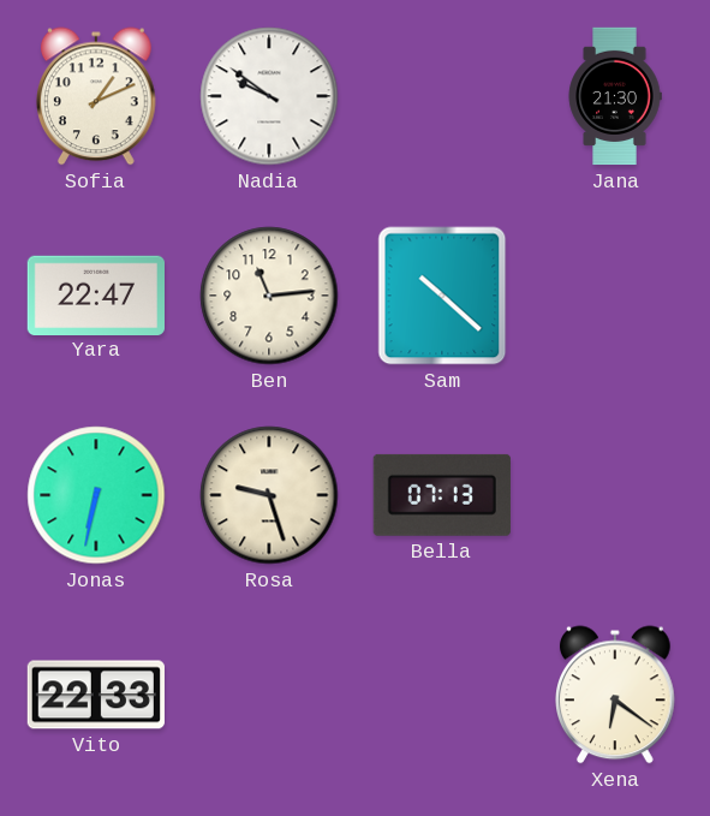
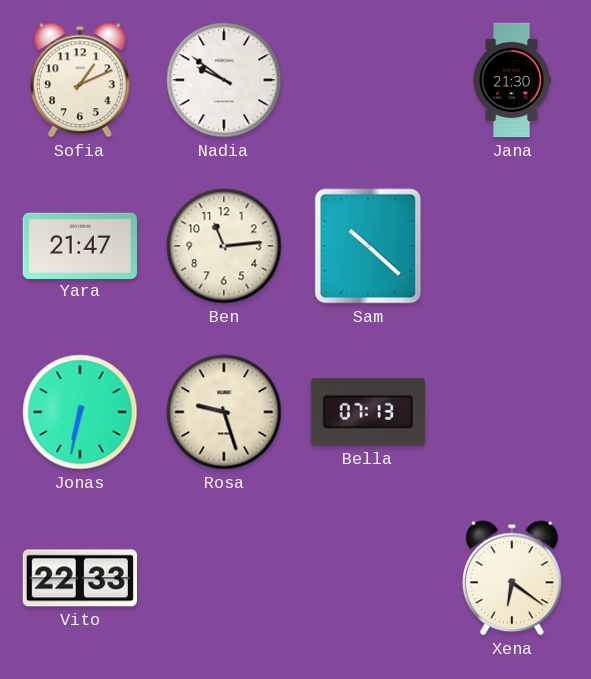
Yara: 22:47 -> 21:47
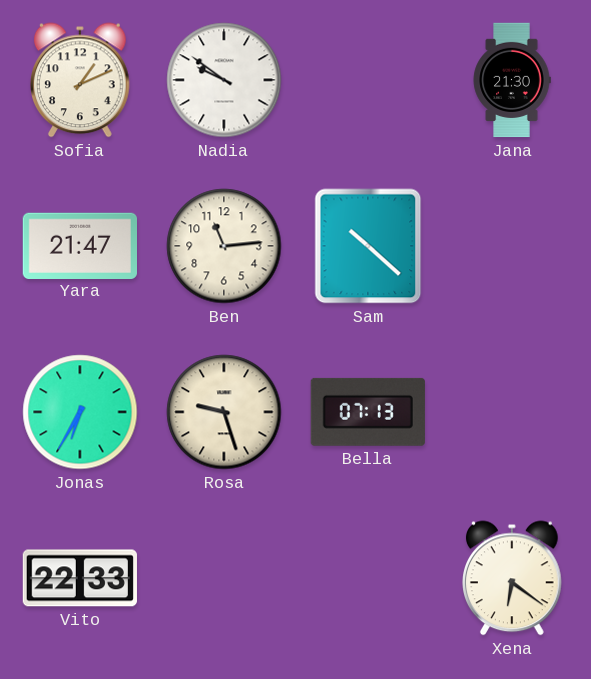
Jonas: 6:32 -> 6:35
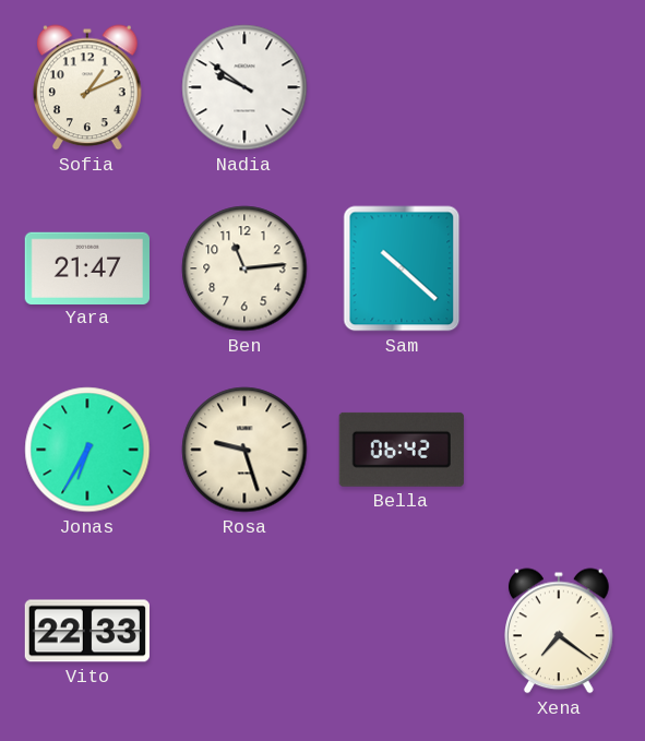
Jana: 21:30 -> none
Bella: 07:13 -> 06:42
Xena: 6:21 -> 7:21
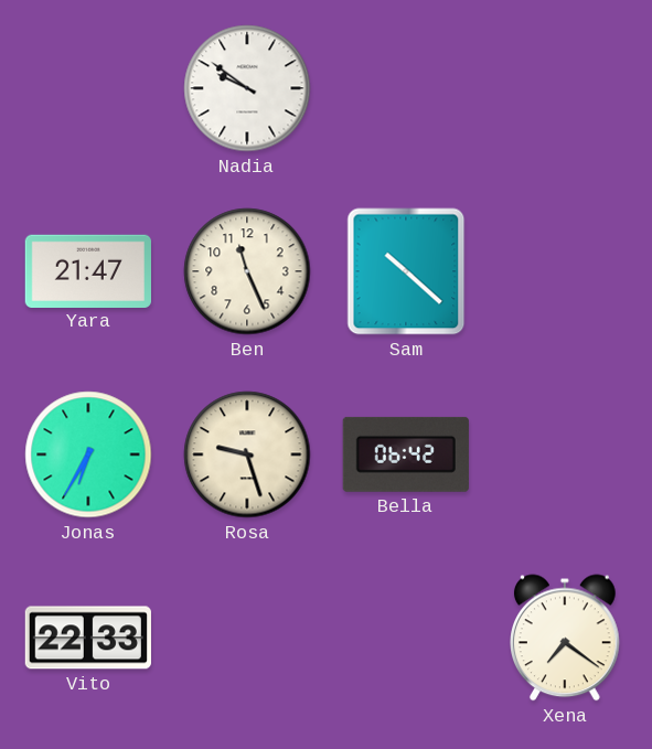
Sofia: 1:11 -> none
Ben: 11:14 -> 11:26
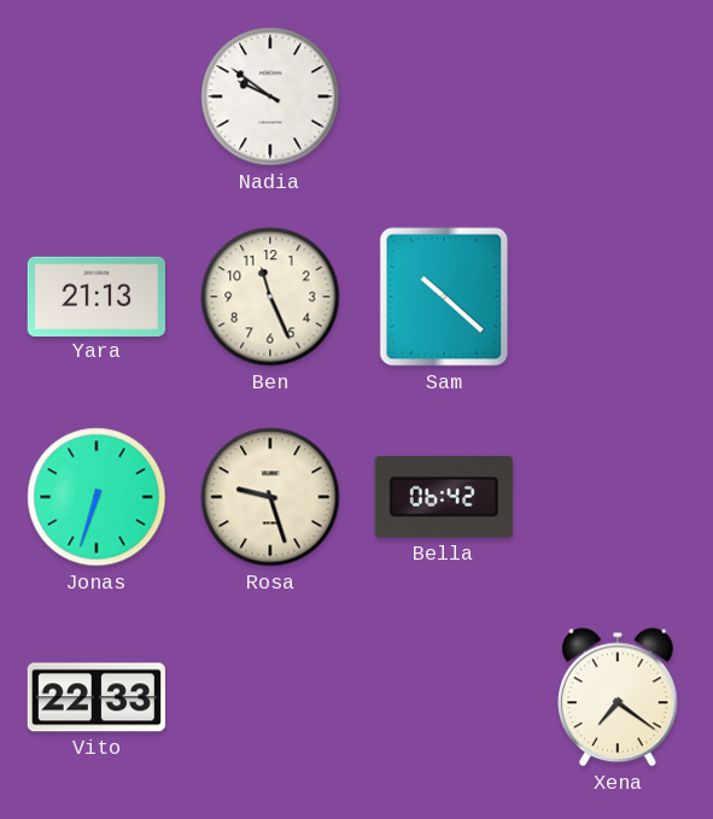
Yara: 21:47 -> 21:13
Jonas: 6:35 -> 6:33
